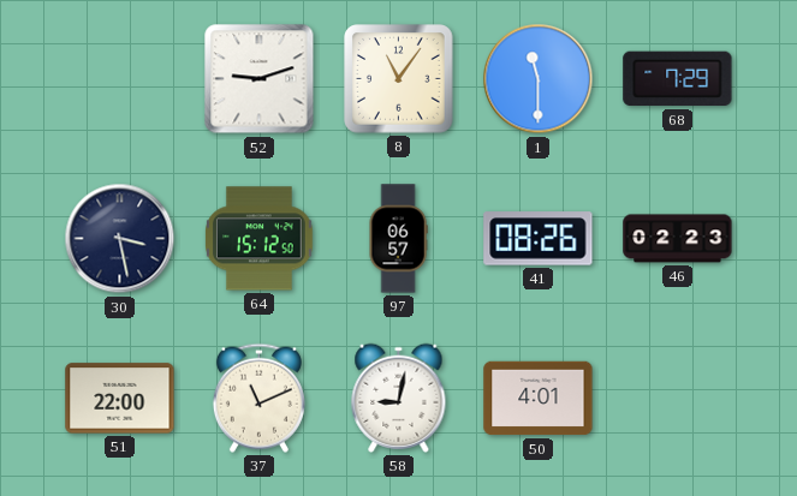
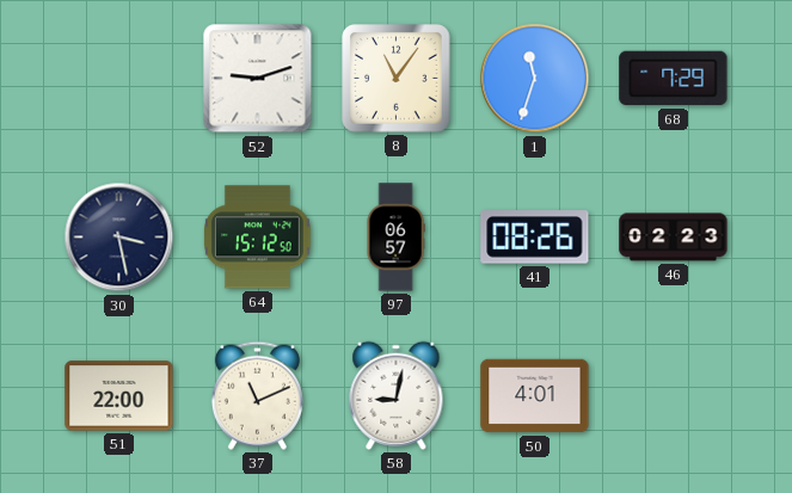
1: 11:30 -> 11:33
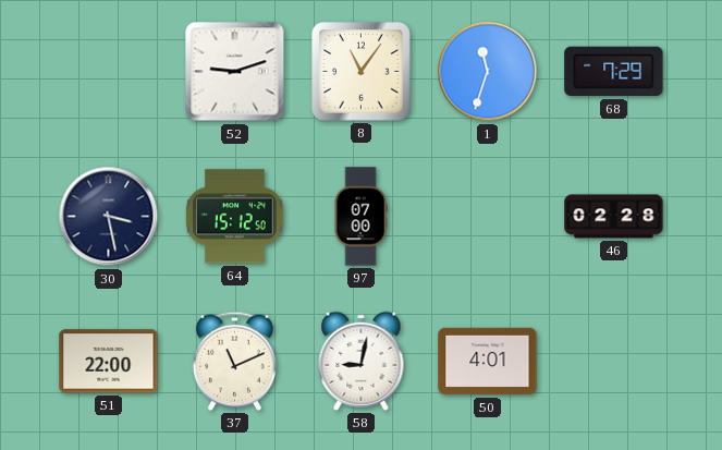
97: 06:57 -> 07:00
41: 08:26 -> none
46: 02:23 -> 02:28
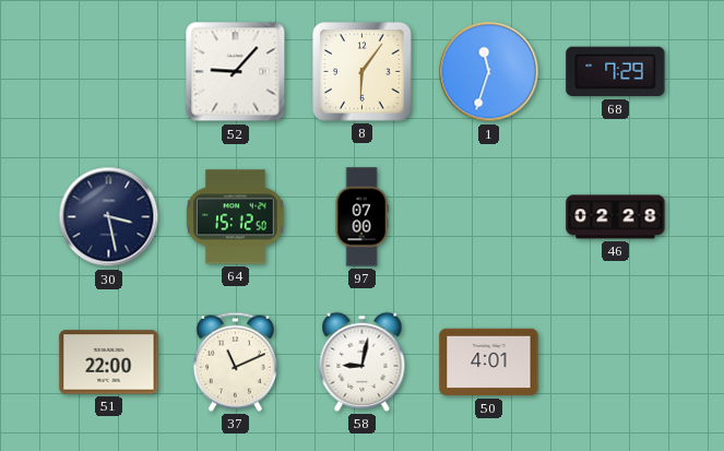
52: 9:12 -> 9:07
8: 11:06 -> 6:06
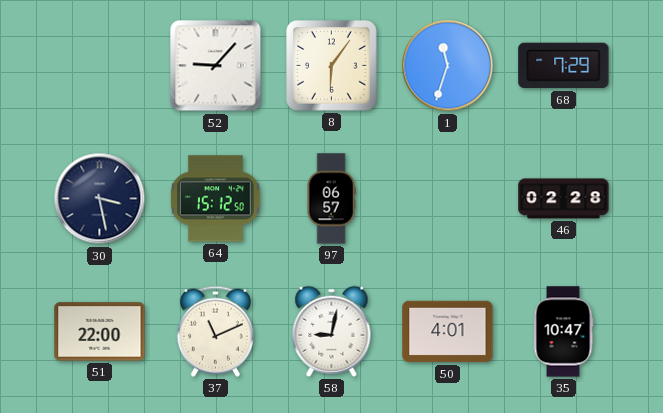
97: 07:00 -> 06:57
35: none -> 10:47
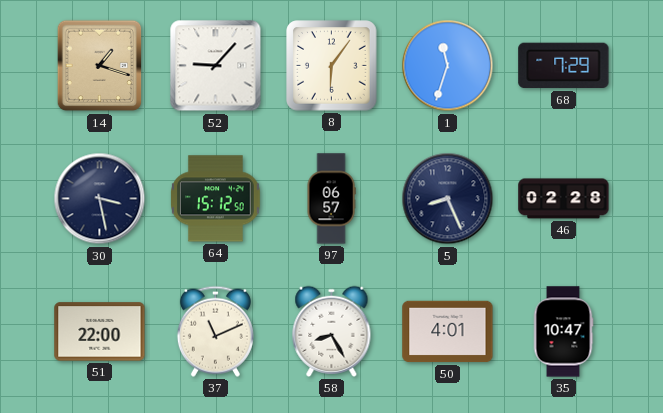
14: none -> 1:18
5: none -> 8:26
58: 9:02 -> 8:25
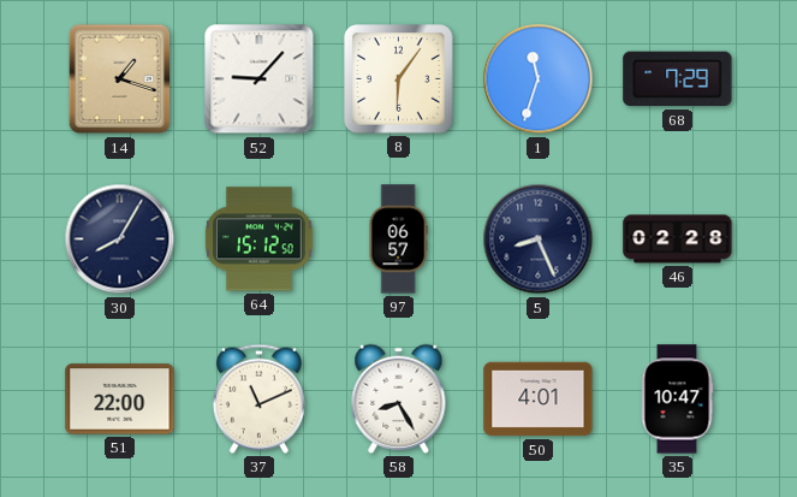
30: 3:28 -> 8:05
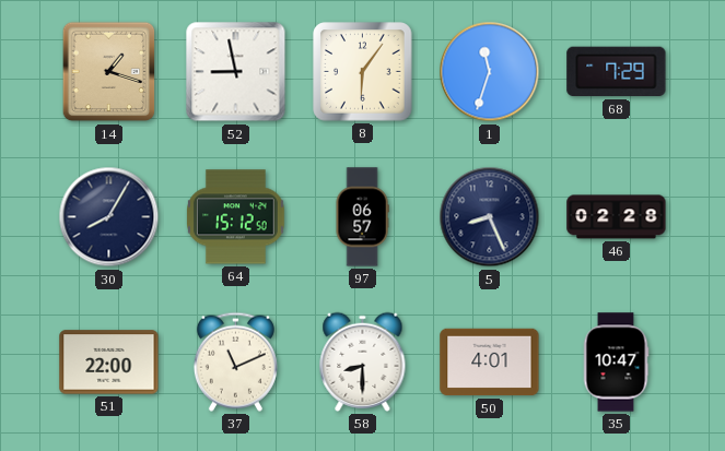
52: 9:07 -> 8:58
58: 8:25 -> 8:30
